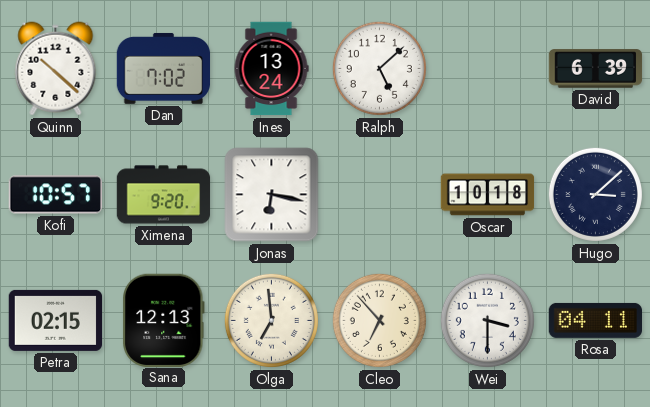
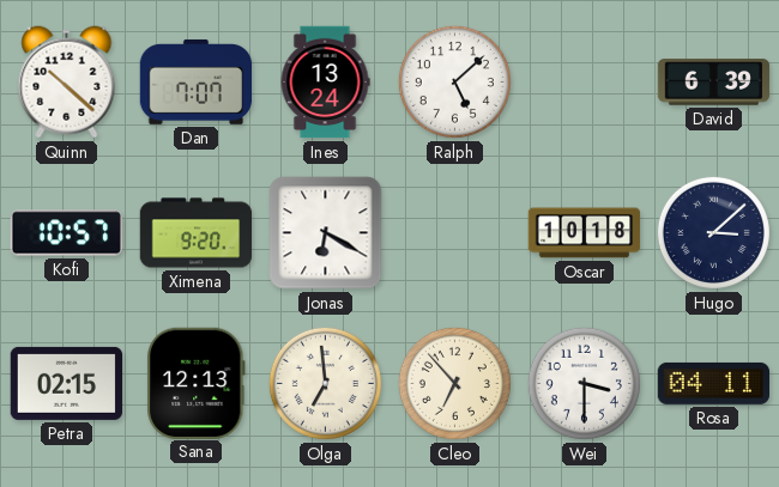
Dan: 7:02 -> 7:07
Jonas: 6:17 -> 6:20
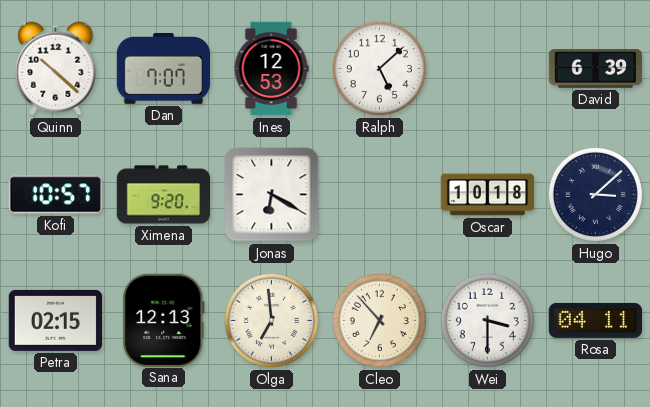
Ines: 13:24 -> 12:53
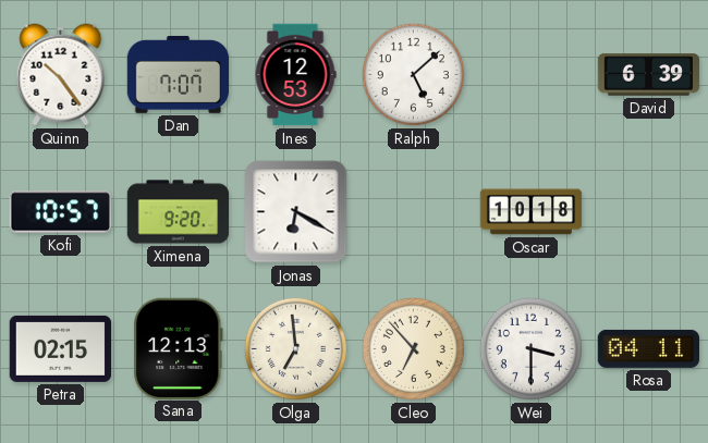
Quinn: 10:22 -> 10:24
Hugo: 3:08 -> none
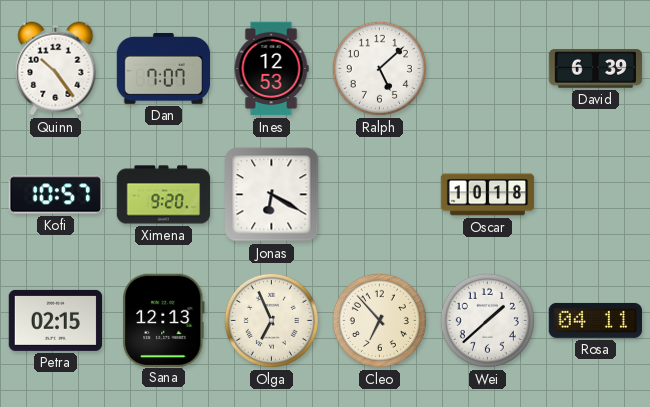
Olga: 6:59 -> 6:56
Wei: 3:30 -> 1:38
